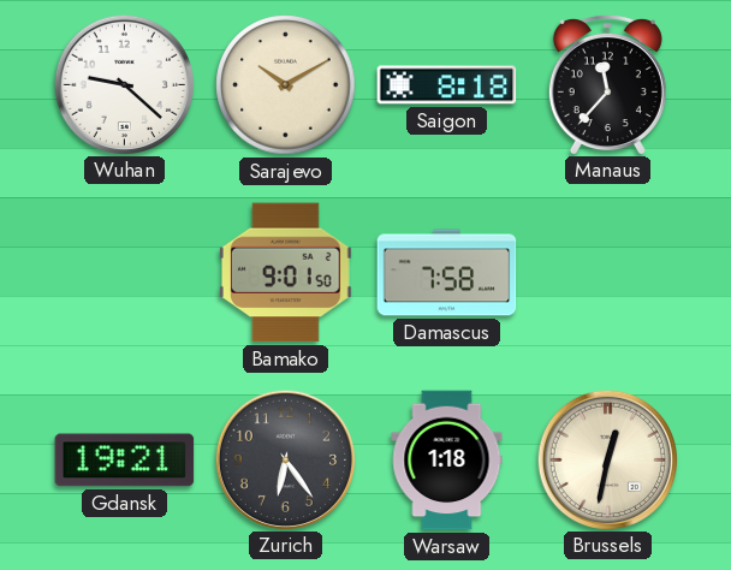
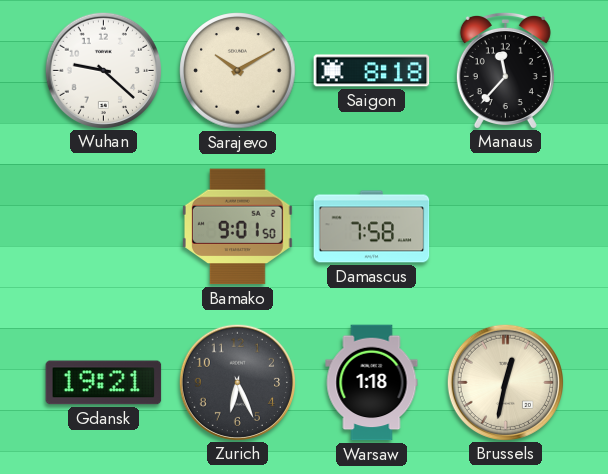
Zurich: 6:24 -> 6:26
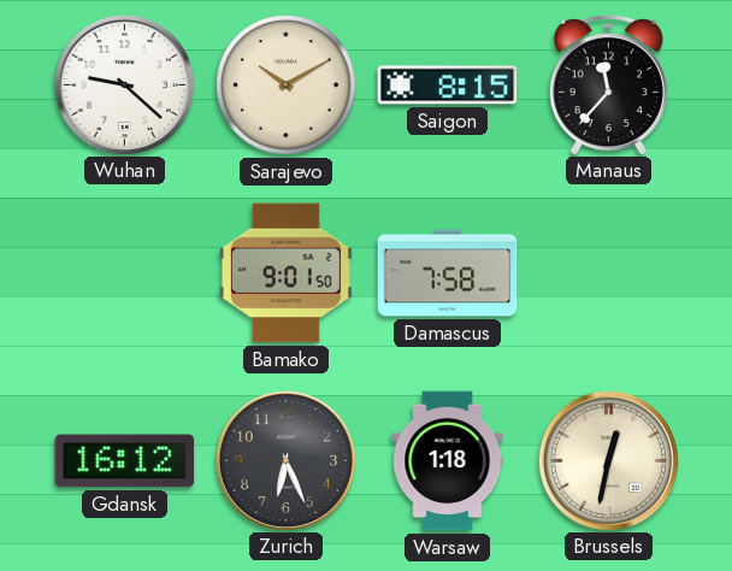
Saigon: 8:18 -> 8:15
Gdansk: 19:21 -> 16:12
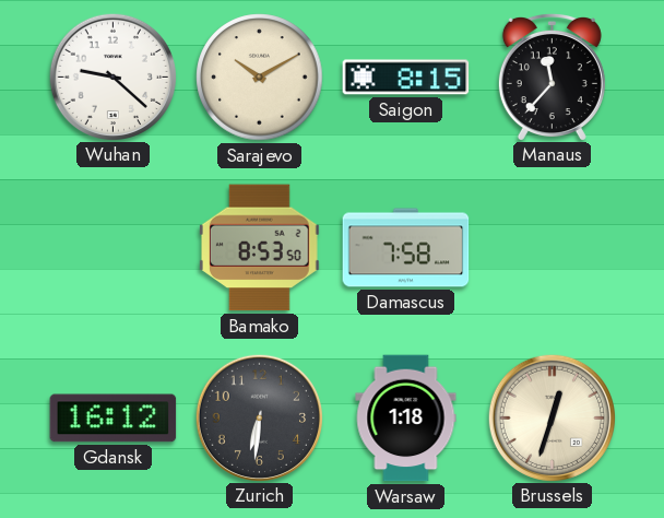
Bamako: 9:01 -> 8:53
Zurich: 6:26 -> 6:31
Brussels: 12:32 -> 12:33
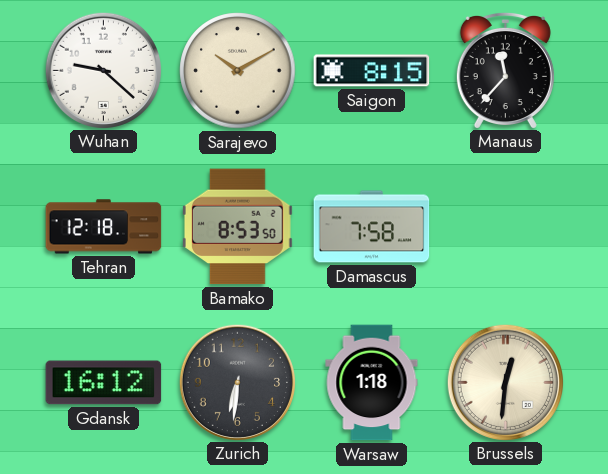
Tehran: none -> 12:18
Brussels: 12:33 -> 12:31
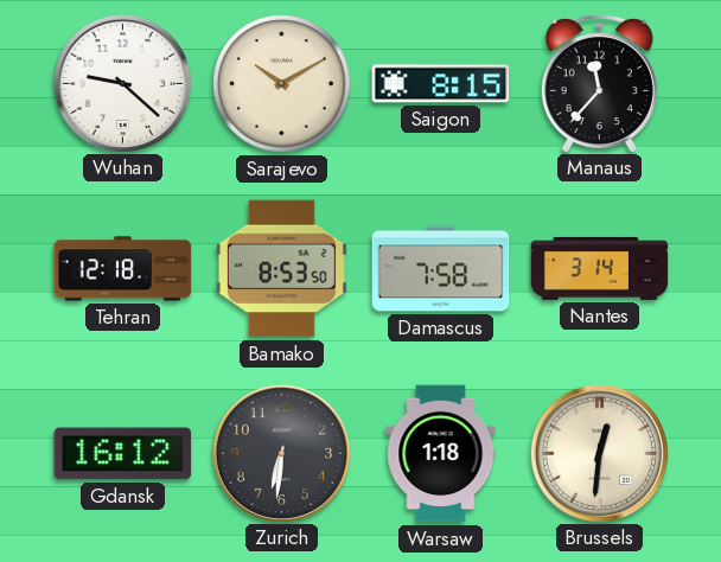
Nantes: none -> 3:14
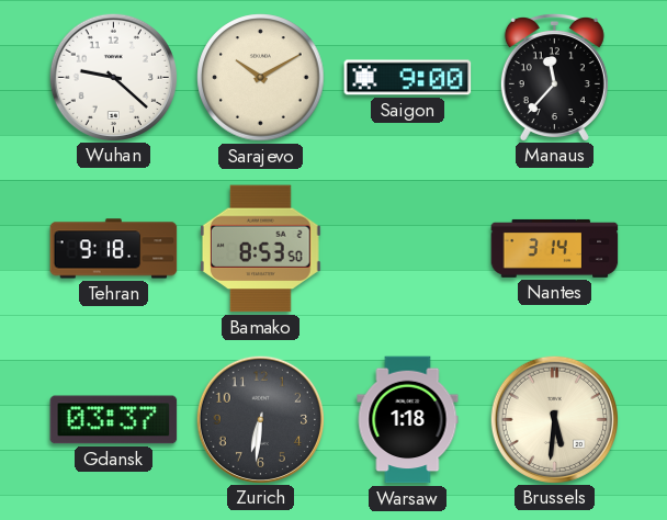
Saigon: 8:15 -> 9:00
Tehran: 12:18 -> 9:18
Damascus: 7:58 -> none
Gdansk: 16:12 -> 03:37
Brussels: 12:31 -> 5:31
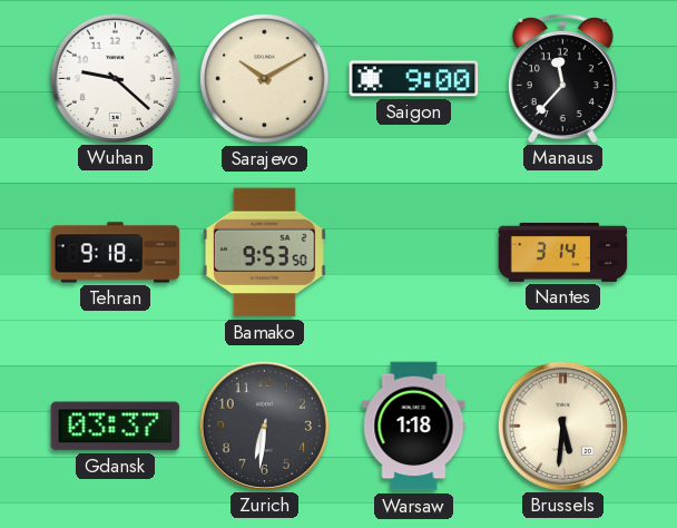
Bamako: 8:53 -> 9:53
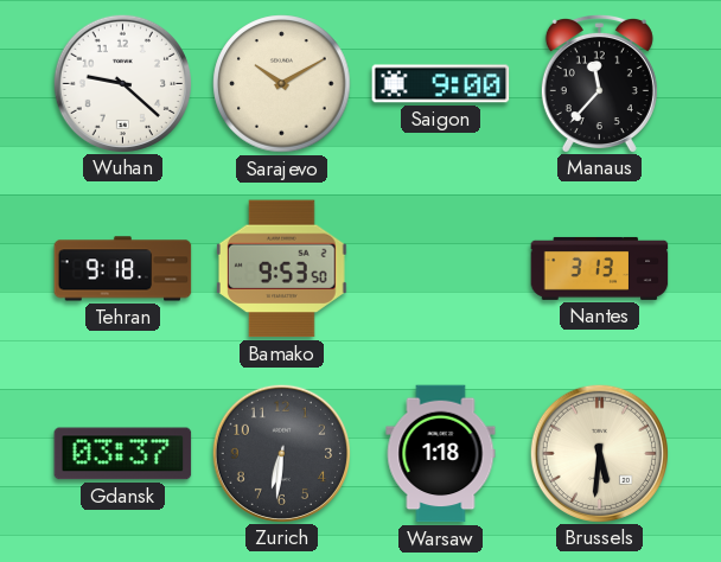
Nantes: 3:14 -> 3:13
